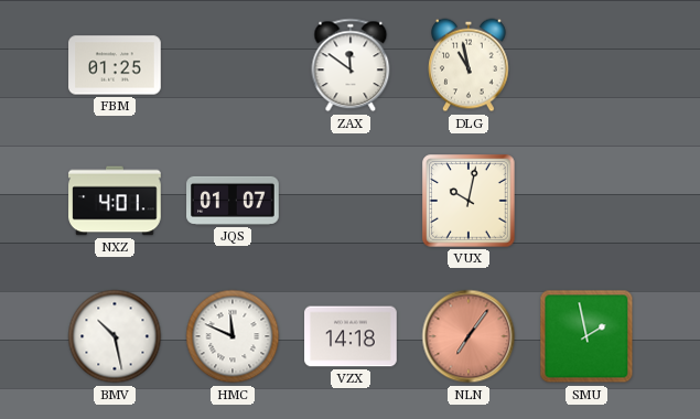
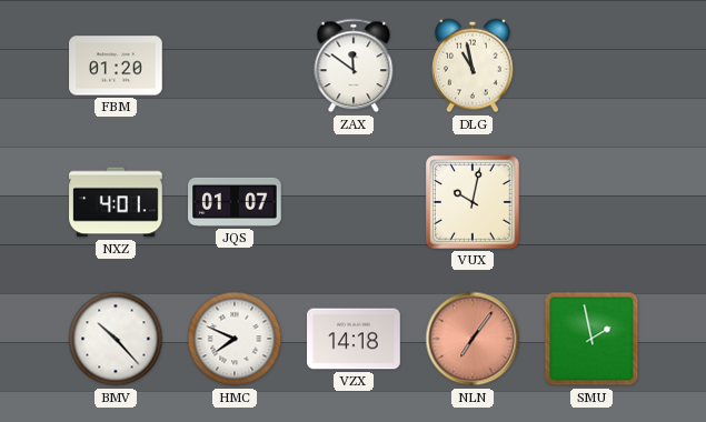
FBM: 01:25 -> 01:20
BMV: 10:28 -> 10:23
HMC: 11:49 -> 7:49
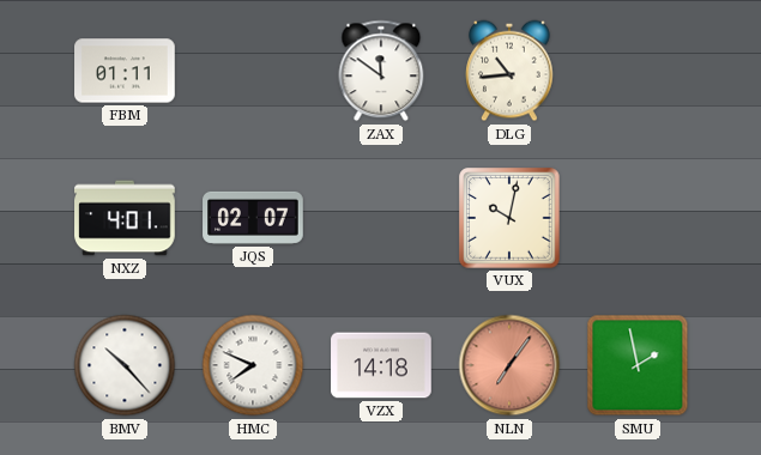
FBM: 01:20 -> 01:11
DLG: 10:58 -> 10:44
JQS: 01:07 -> 02:07
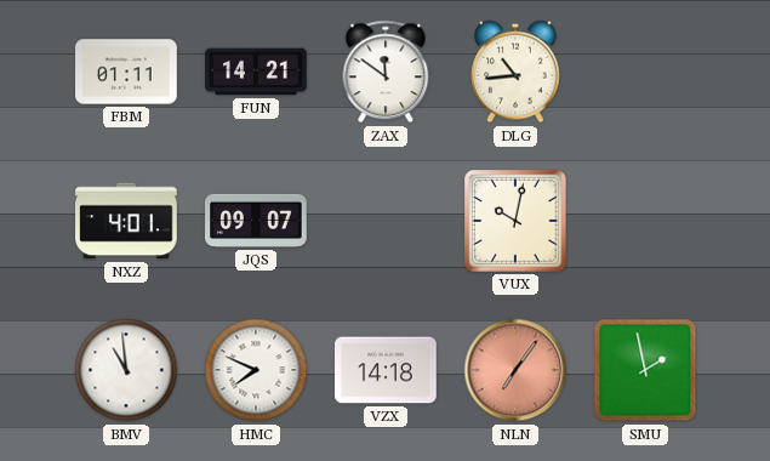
FUN: none -> 14:21
JQS: 02:07 -> 09:07
BMV: 10:23 -> 10:59
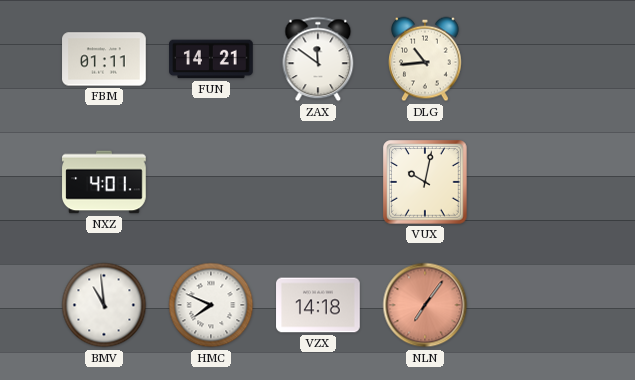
JQS: 09:07 -> none
SMU: 1:58 -> none
